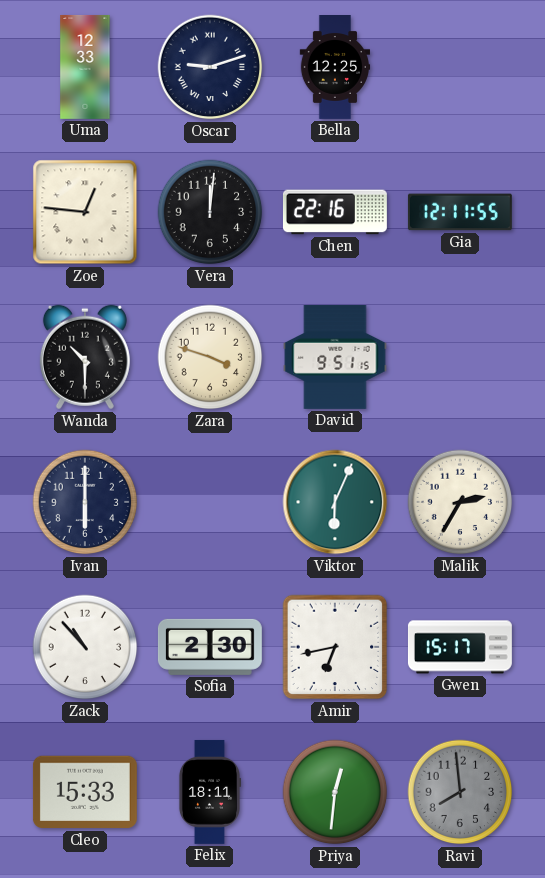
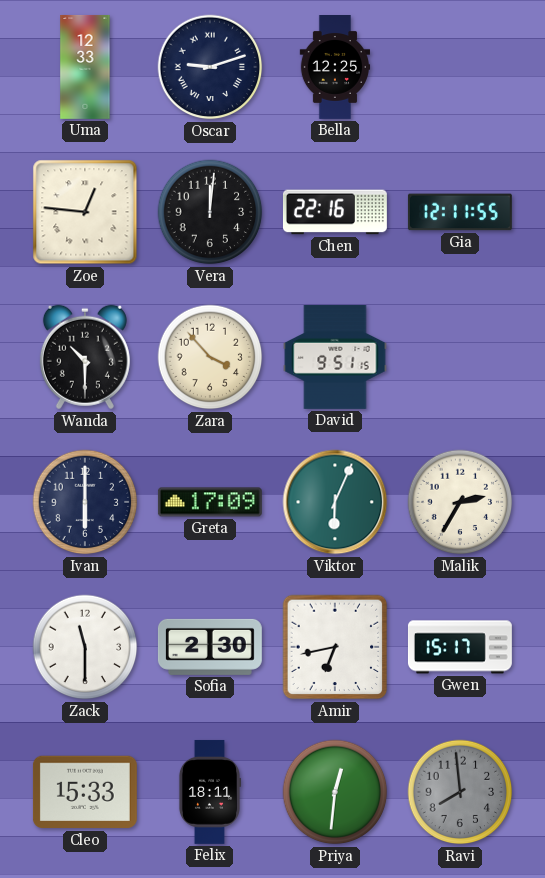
Zara: 3:48 -> 3:53
Greta: none -> 17:09
Zack: 10:53 -> 11:30
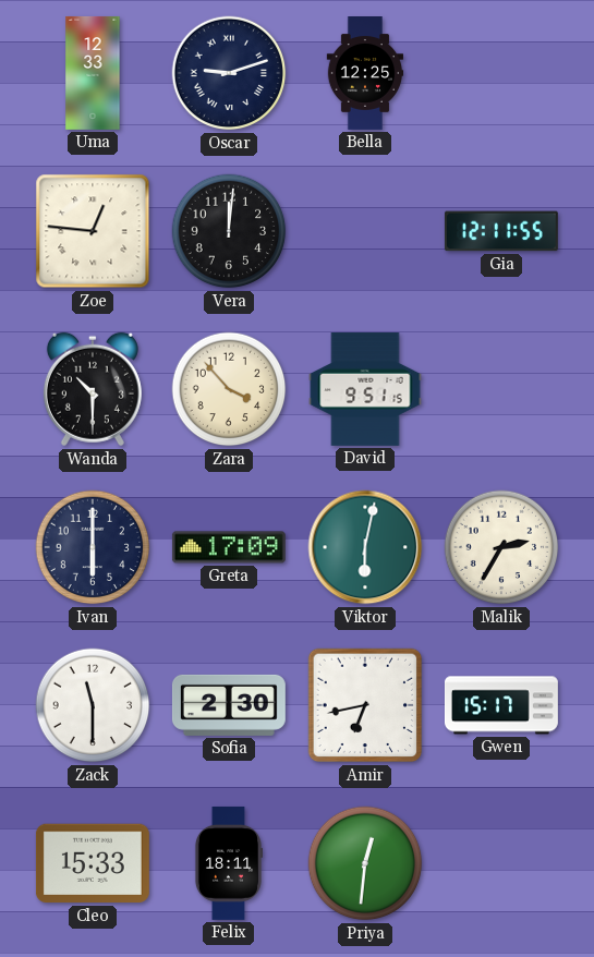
Chen: 22:16 -> none
Viktor: 6:04 -> 6:02
Ravi: 7:59 -> none
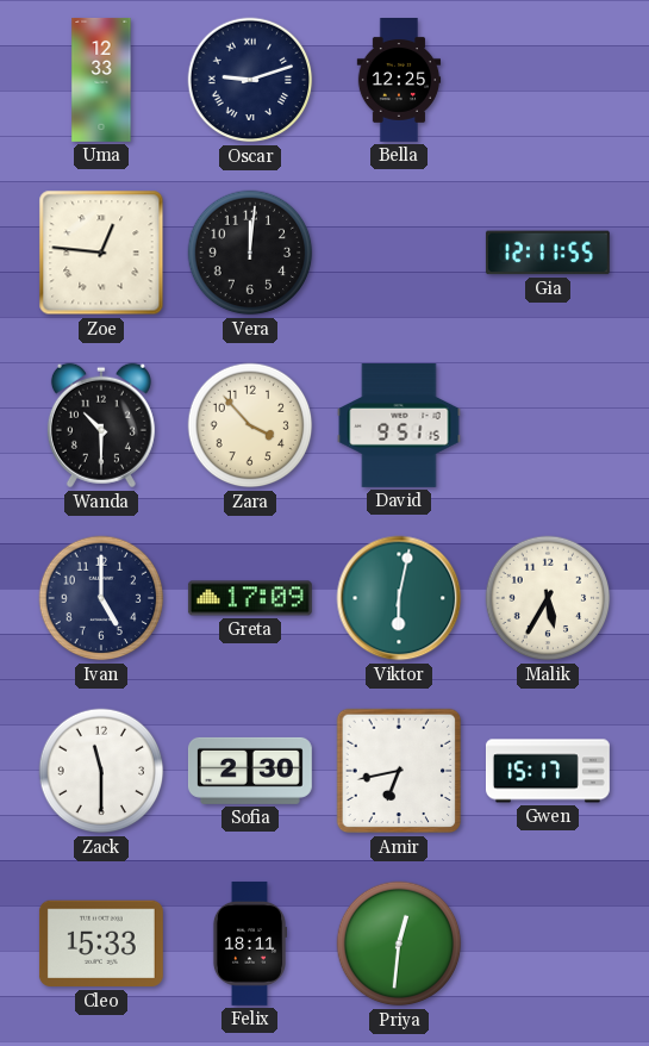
Ivan: 6:00 -> 5:00
Malik: 2:35 -> 5:35
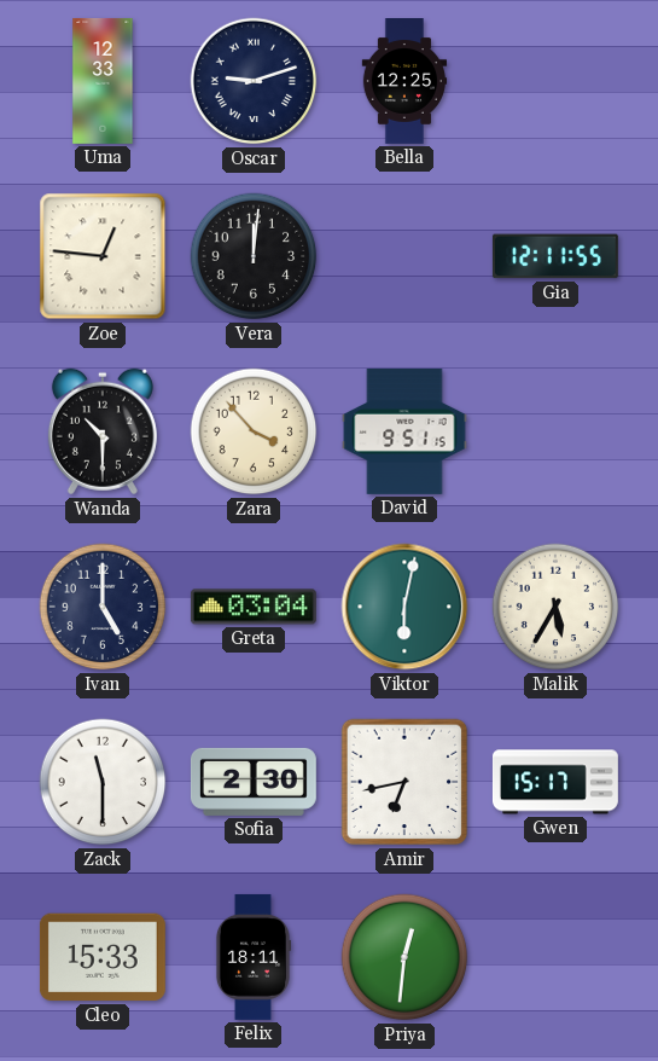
Greta: 17:09 -> 03:04
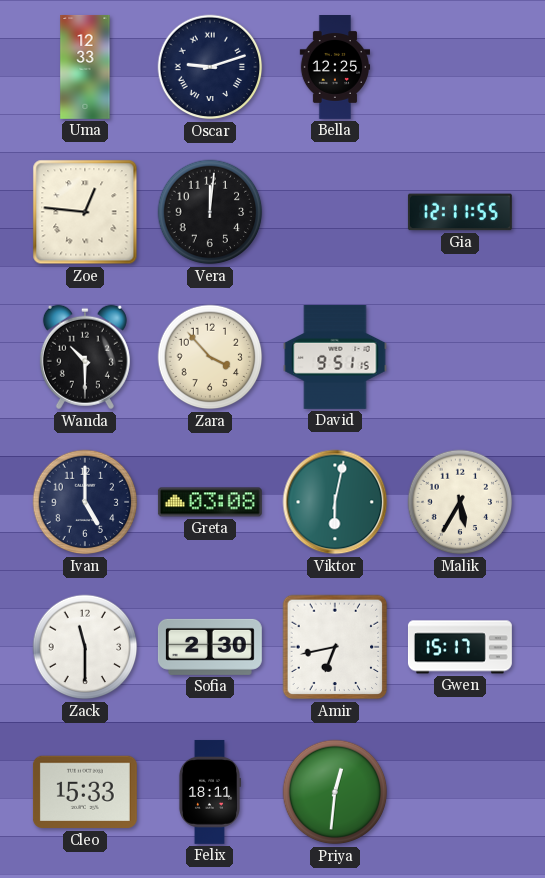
Greta: 03:04 -> 03:08
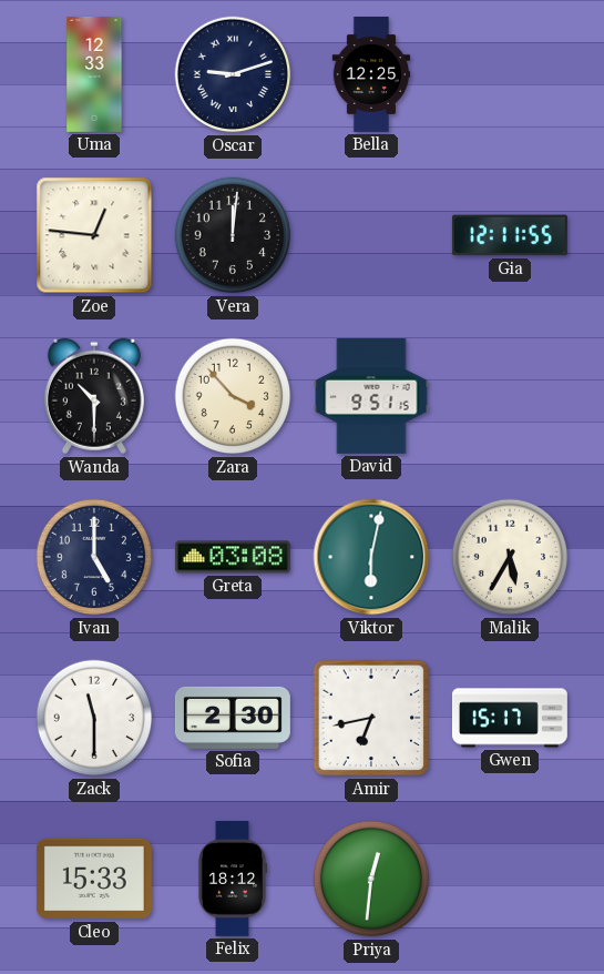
Felix: 18:11 -> 18:12
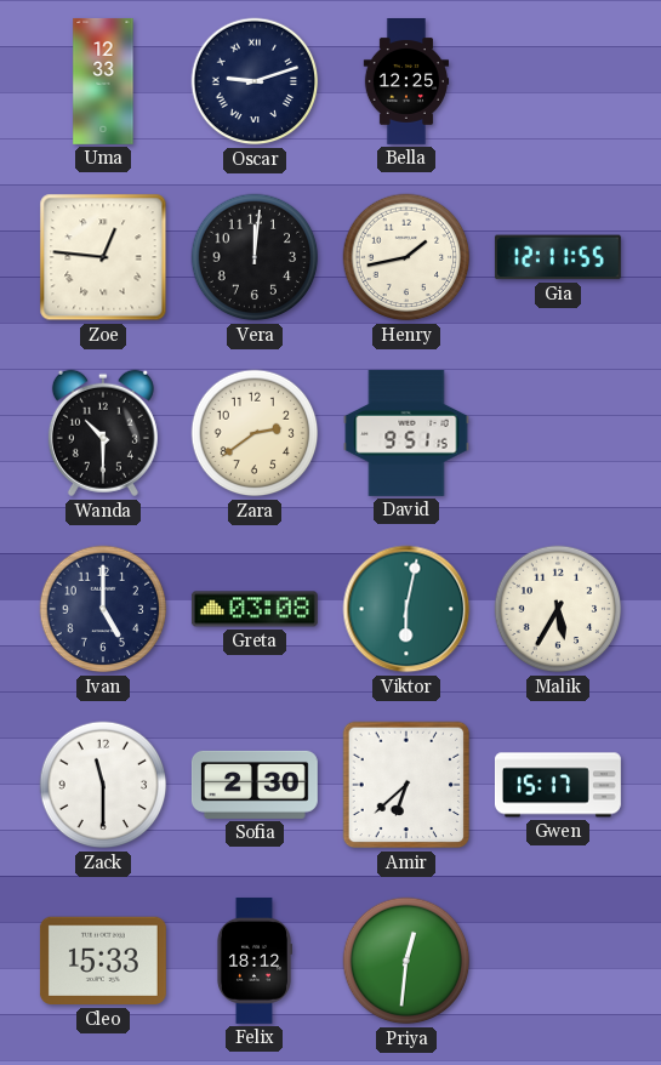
Henry: none -> 1:43
Zara: 3:53 -> 2:39
Amir: 6:43 -> 6:38
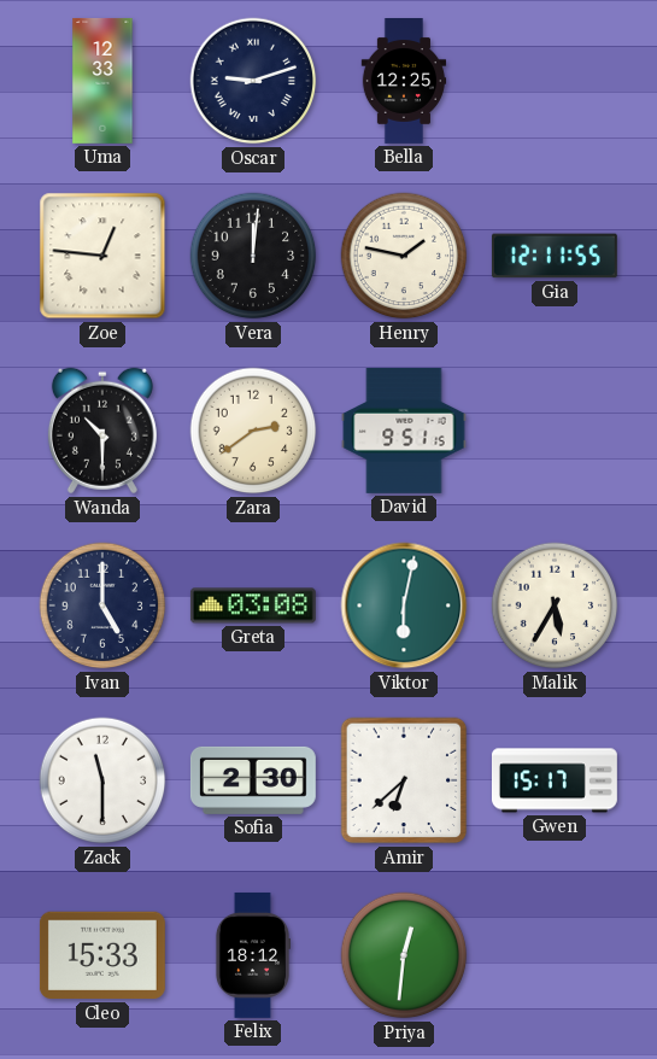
Henry: 1:43 -> 1:47
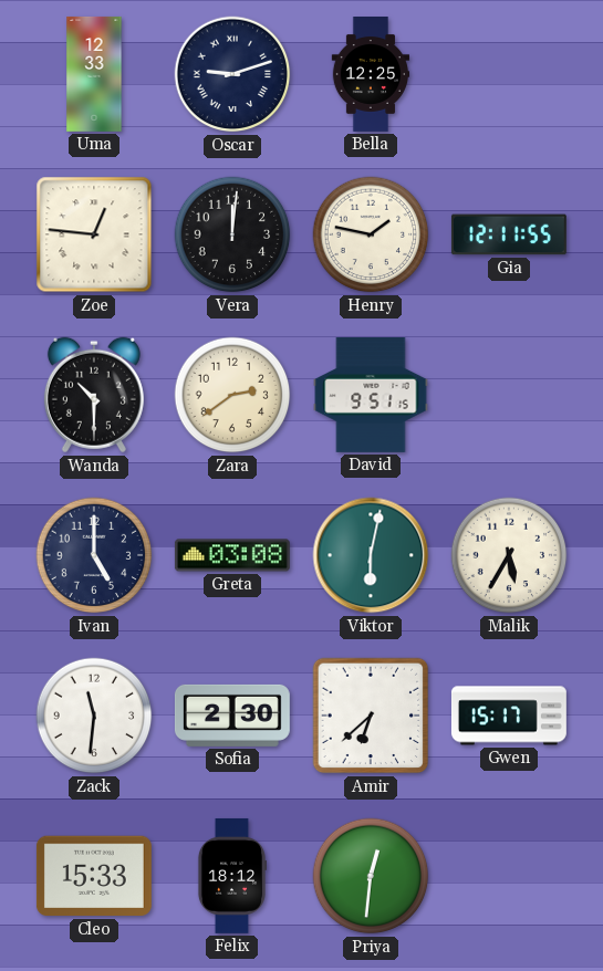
Zack: 11:30 -> 11:31
